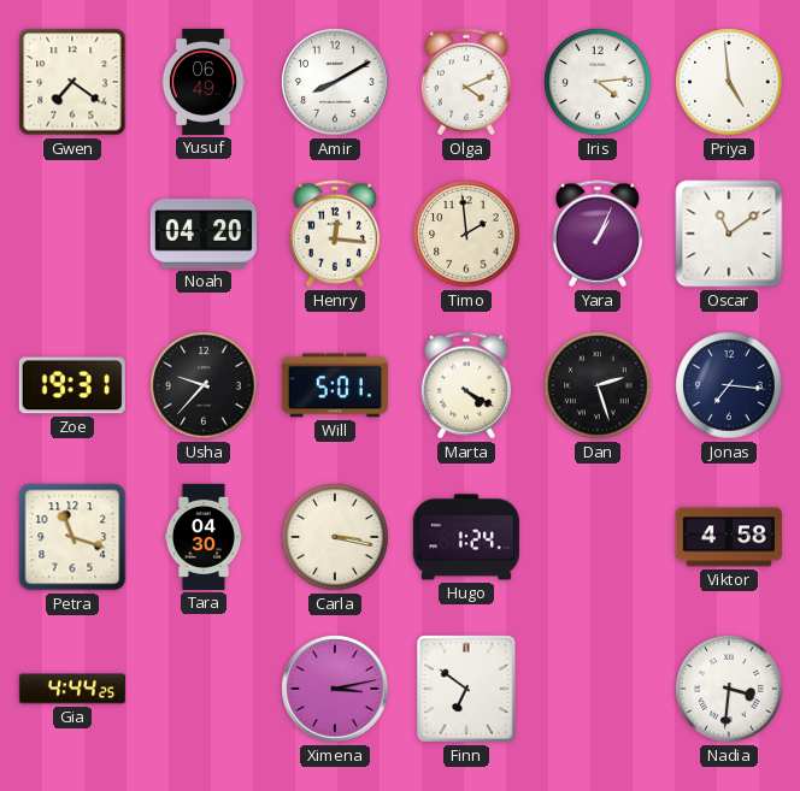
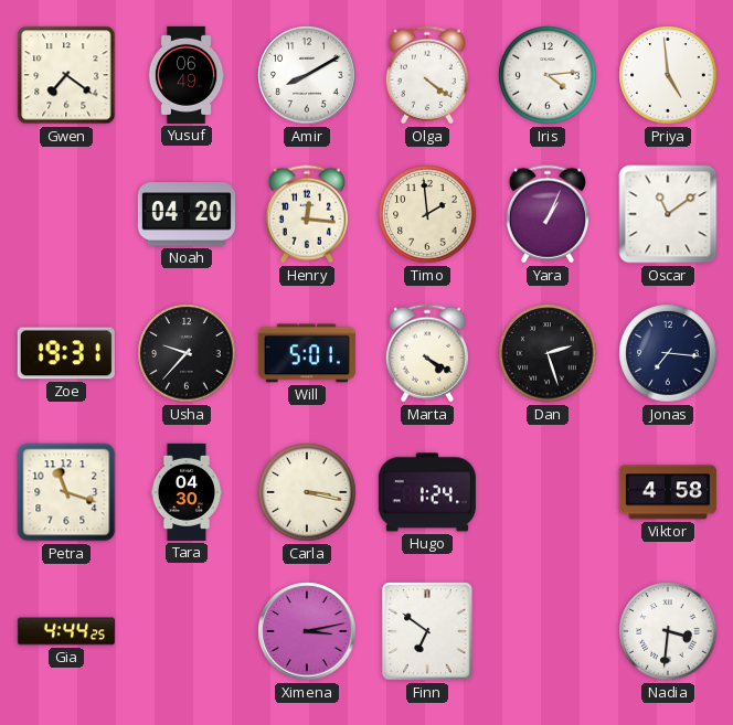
Olga: 4:11 -> 4:21
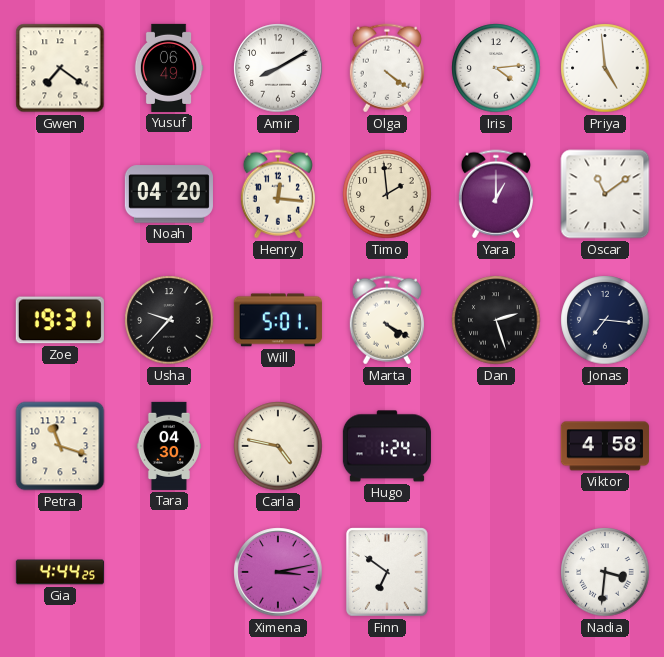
Yara: 1:04 -> 1:00
Carla: 3:17 -> 4:47
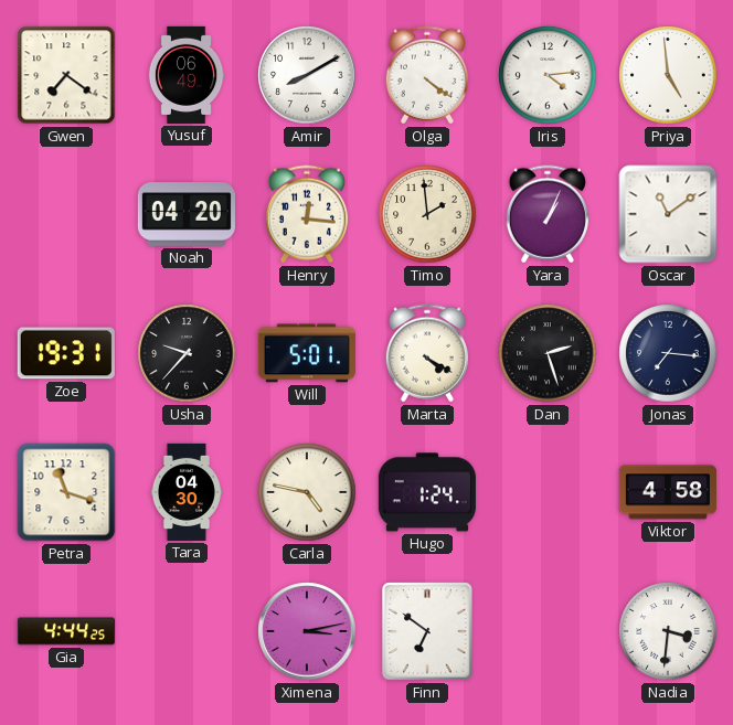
Yara: 1:00 -> 1:04
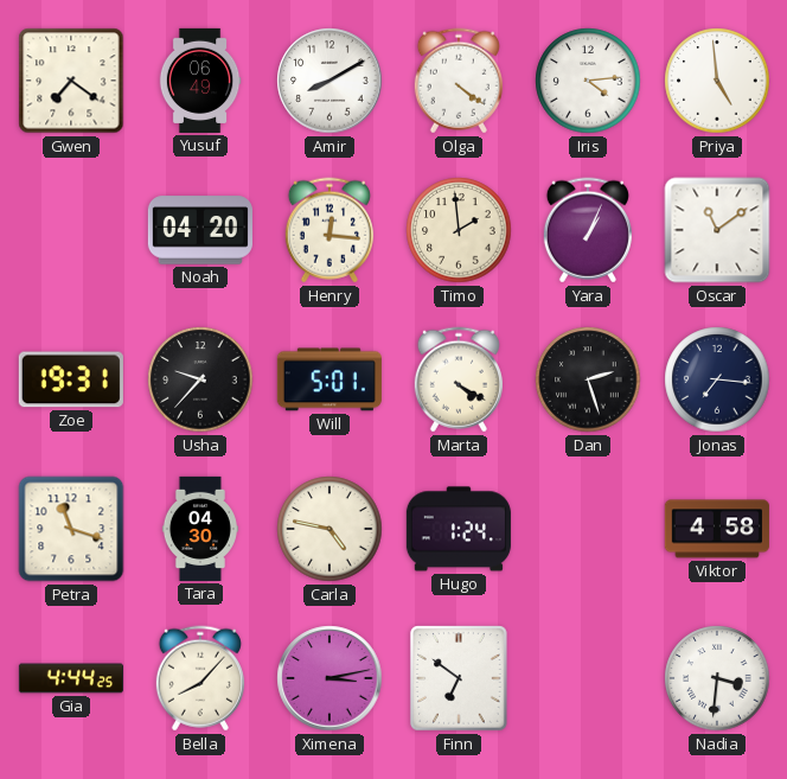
Bella: none -> 8:07
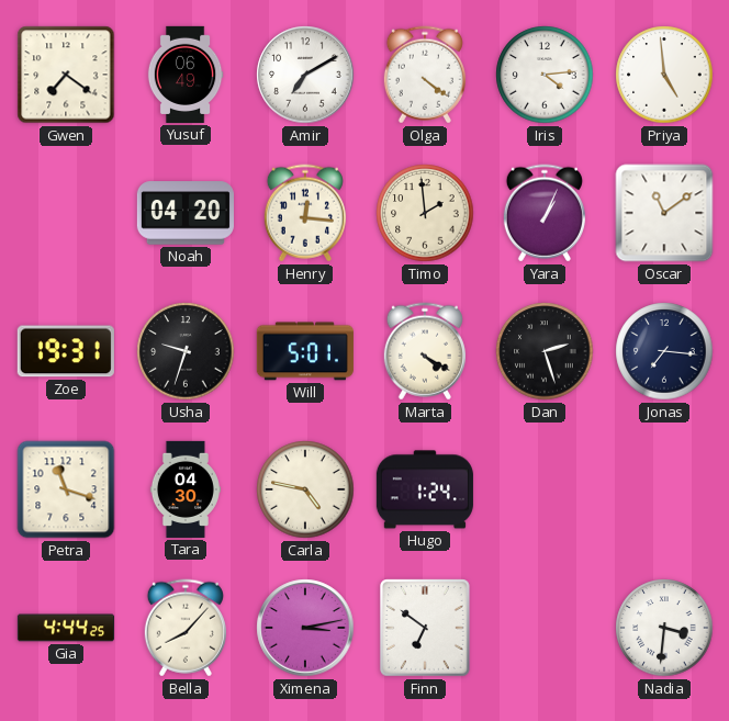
Amir: 8:10 -> 7:10
Usha: 9:37 -> 9:33
Viktor: 4:58 -> none
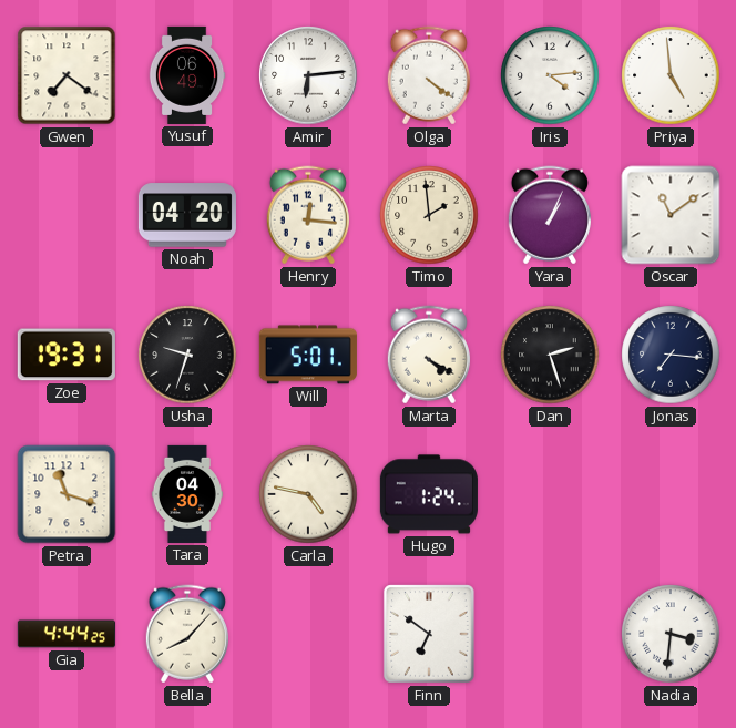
Amir: 7:10 -> 6:14
Ximena: 3:13 -> none
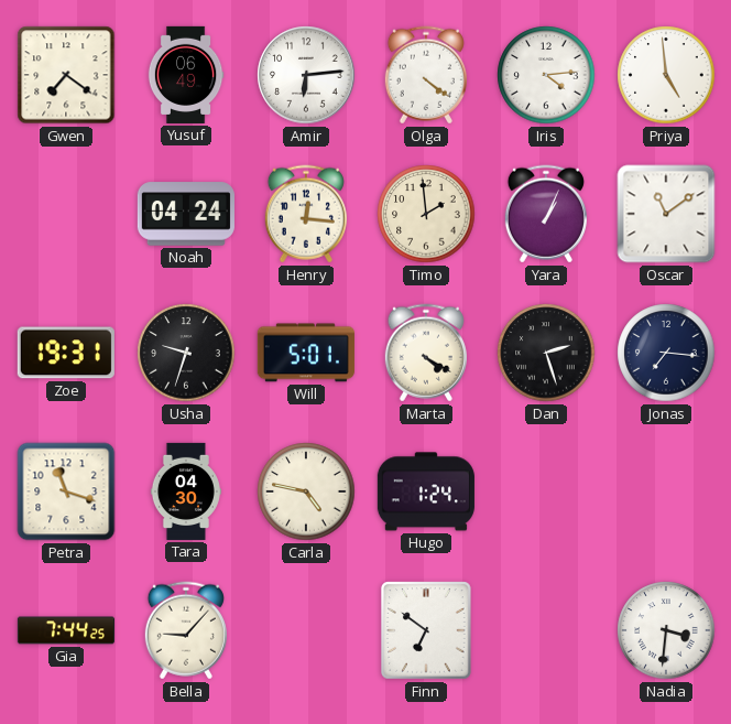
Noah: 04:20 -> 04:24
Gia: 4:44 -> 7:44
Bella: 8:07 -> 9:07
